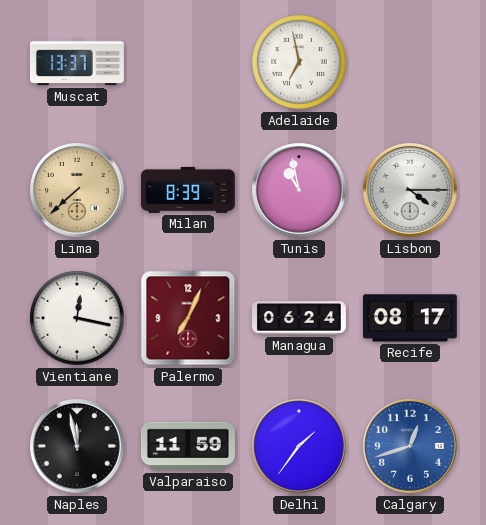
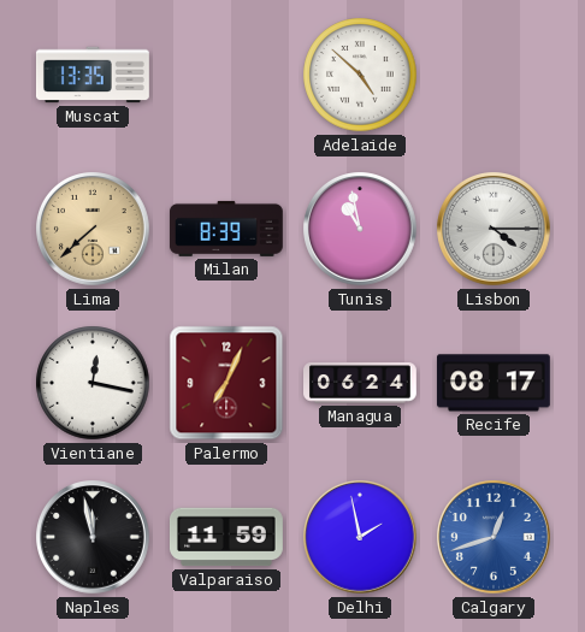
Muscat: 13:37 -> 13:35
Adelaide: 6:58 -> 4:52
Delhi: 1:36 -> 1:58
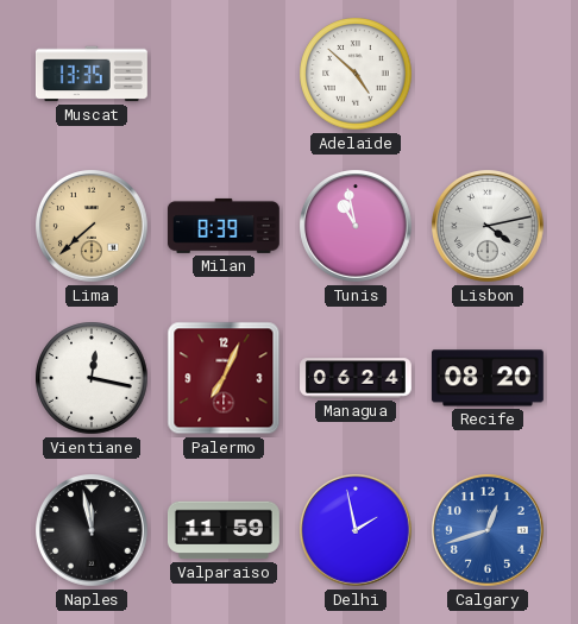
Lisbon: 4:15 -> 4:13
Recife: 08:17 -> 08:20
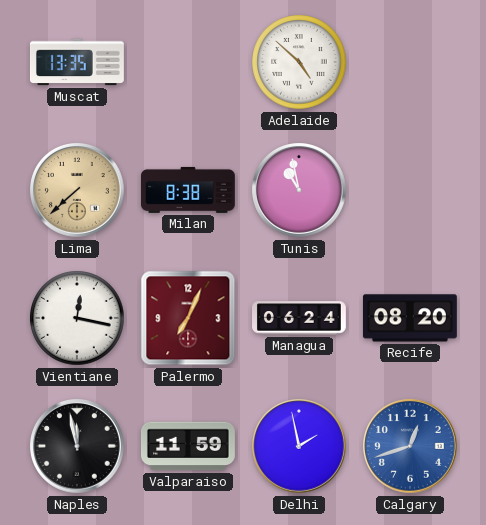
Milan: 8:39 -> 8:38
Lisbon: 4:13 -> none
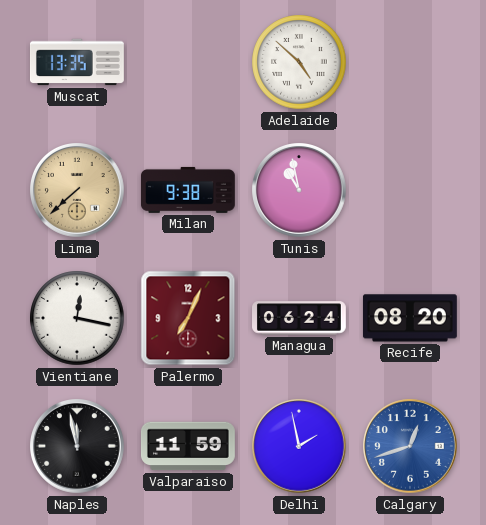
Milan: 8:38 -> 9:38
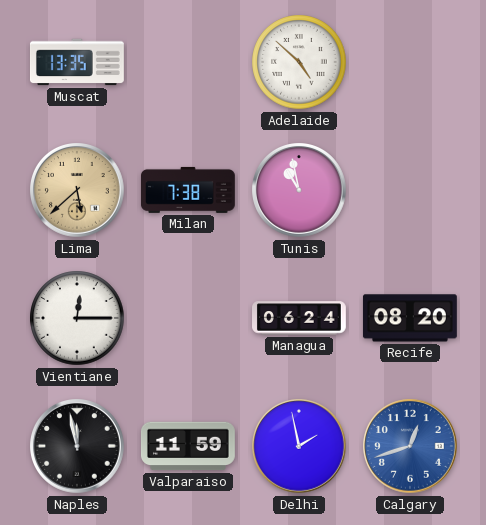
Lima: 7:38 -> 5:38
Milan: 9:38 -> 7:38
Vientiane: 12:17 -> 12:15
Palermo: 7:04 -> none
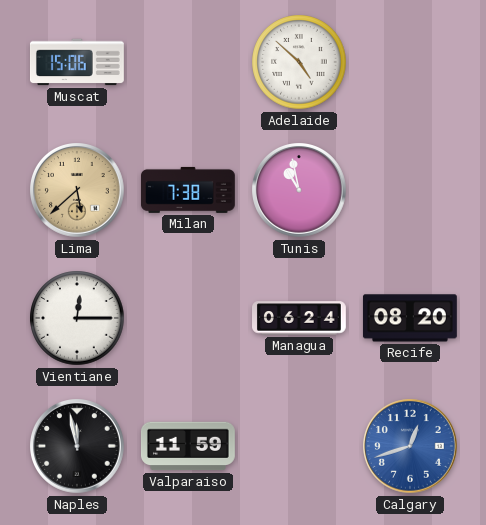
Muscat: 13:35 -> 15:06
Delhi: 1:58 -> none
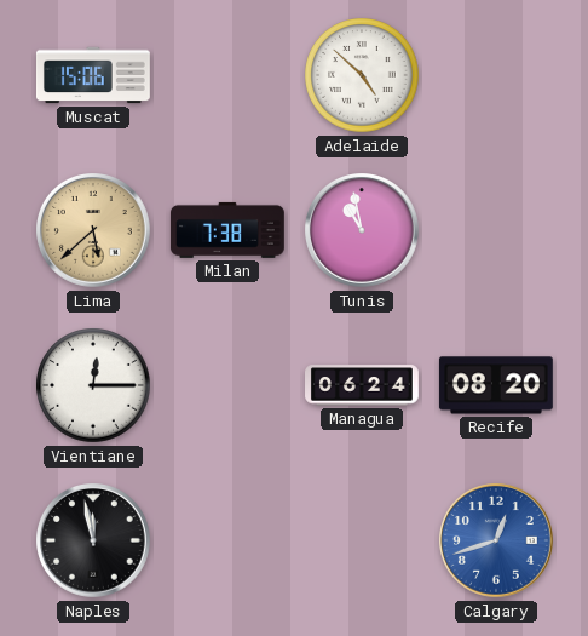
Valparaiso: 11:59 -> none
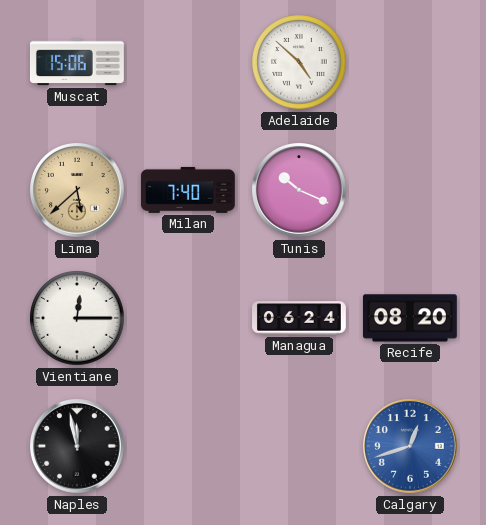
Milan: 7:38 -> 7:40
Tunis: 10:58 -> 10:19
